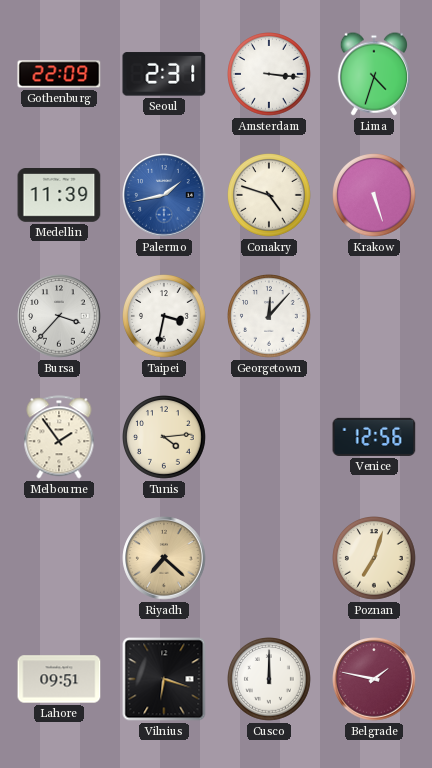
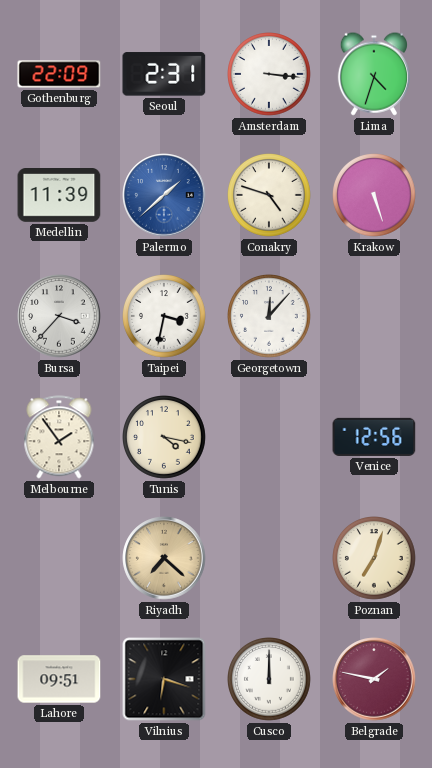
Palermo: 1:43 -> 1:38
Tunis: 4:14 -> 4:17
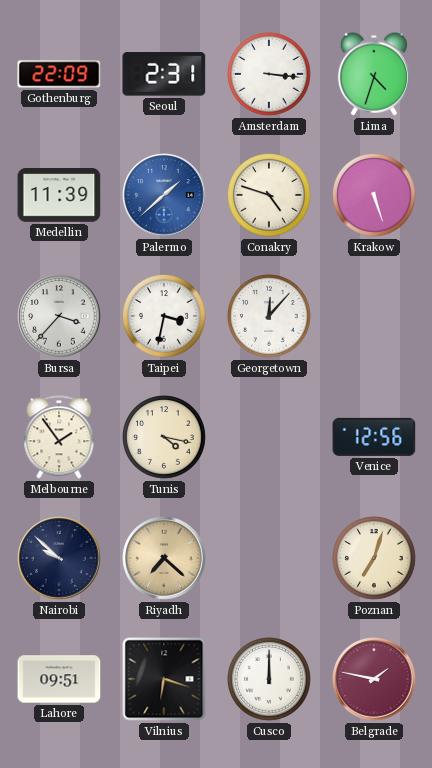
Nairobi: none -> 9:52
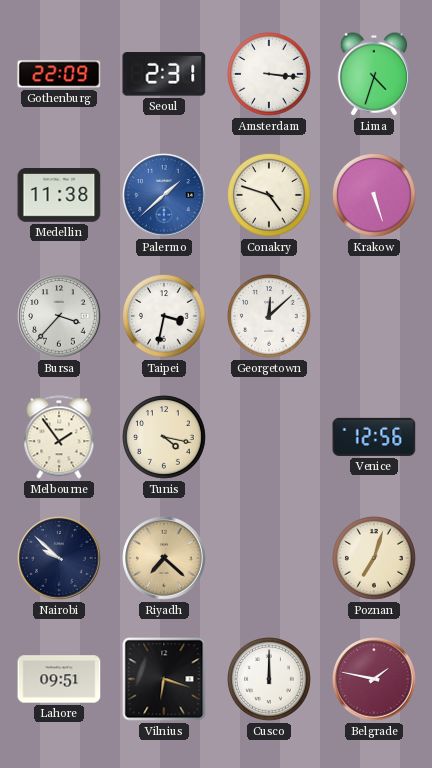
Medellin: 11:39 -> 11:38
Georgetown: 12:07 -> 12:08
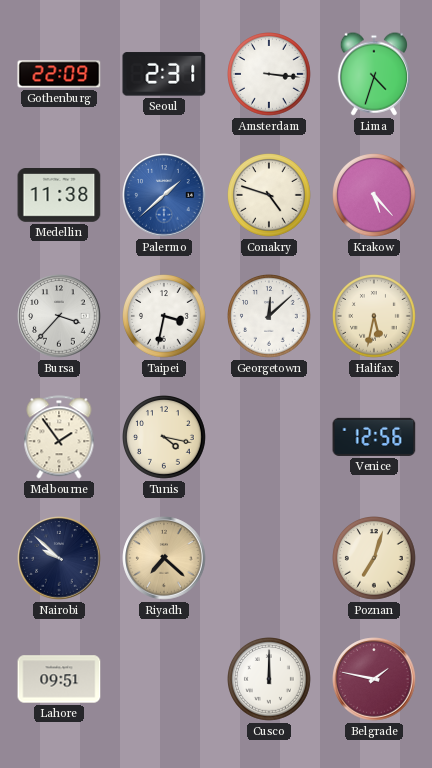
Krakow: 5:27 -> 5:23
Halifax: none -> 5:32
Vilnius: 6:18 -> none
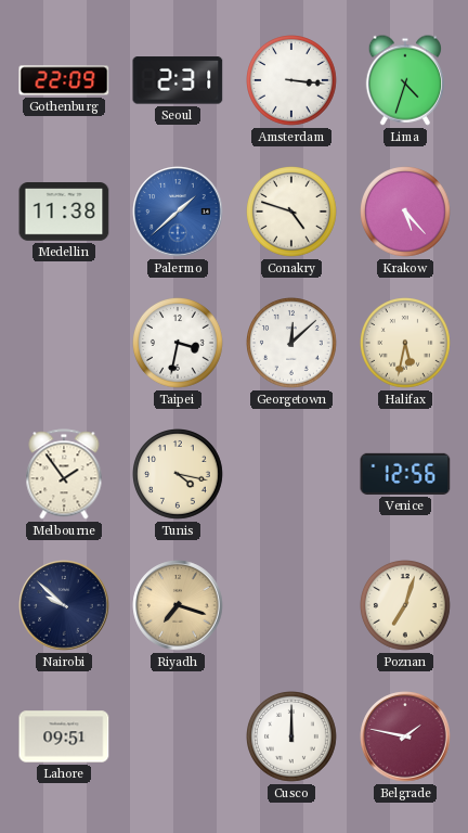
Bursa: 3:37 -> none
Riyadh: 7:22 -> 7:18
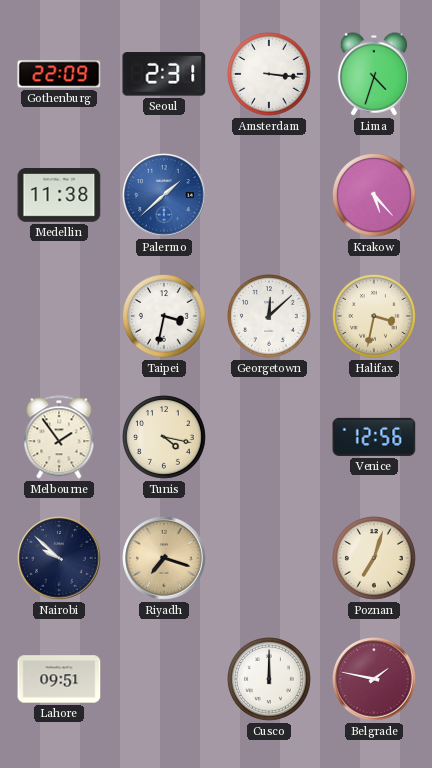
Conakry: 4:48 -> none
Halifax: 5:32 -> 3:32
